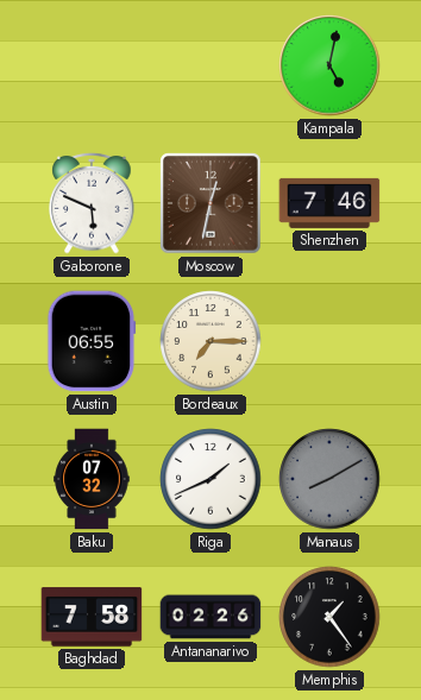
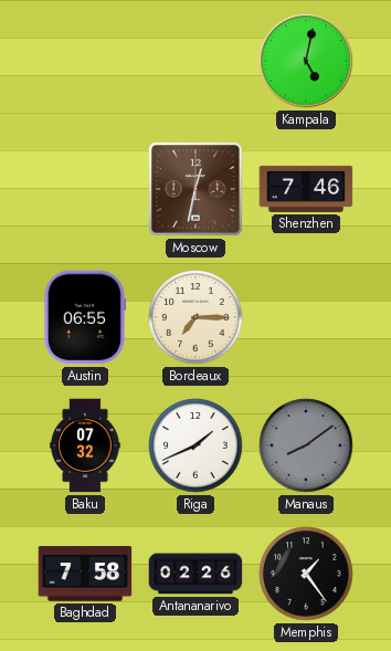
Gaborone: 5:49 -> none
Manaus: 8:10 -> 8:09
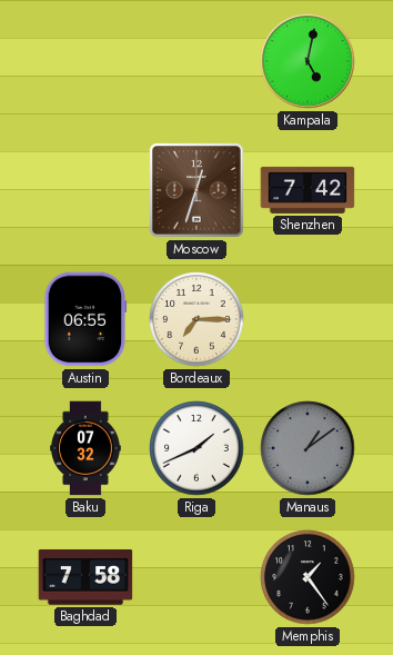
Moscow: 12:32 -> 12:33
Shenzhen: 7:46 -> 7:42
Manaus: 8:09 -> 1:09
Antananarivo: 02:26 -> none
